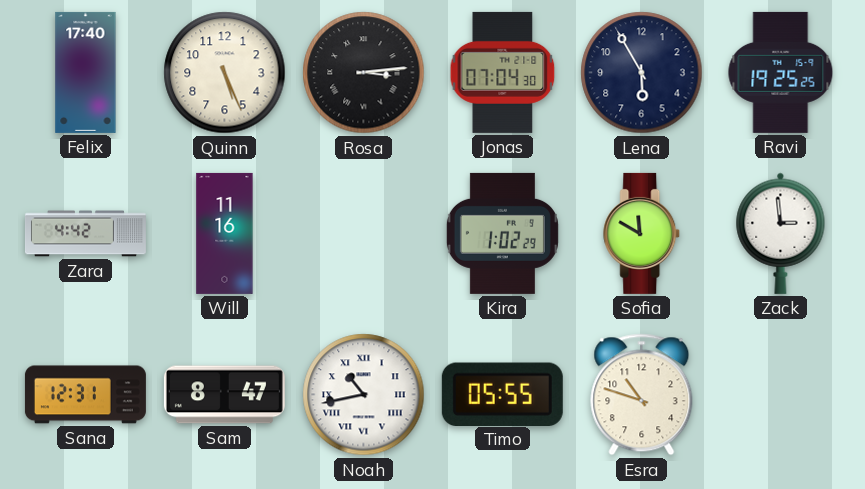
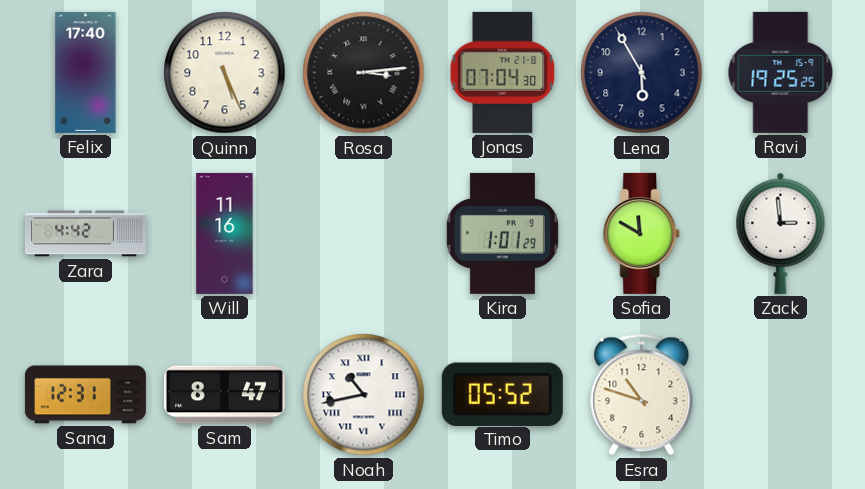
Kira: 1:02 -> 1:01
Timo: 05:55 -> 05:52
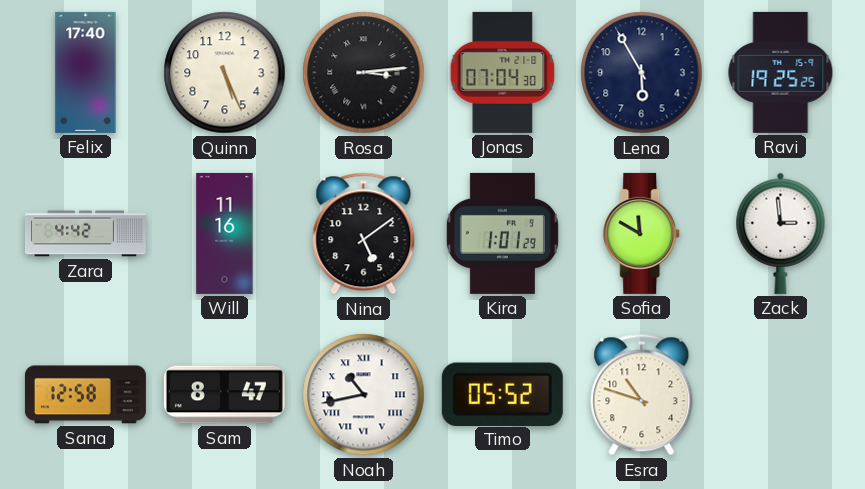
Nina: none -> 5:09
Sana: 12:31 -> 12:58
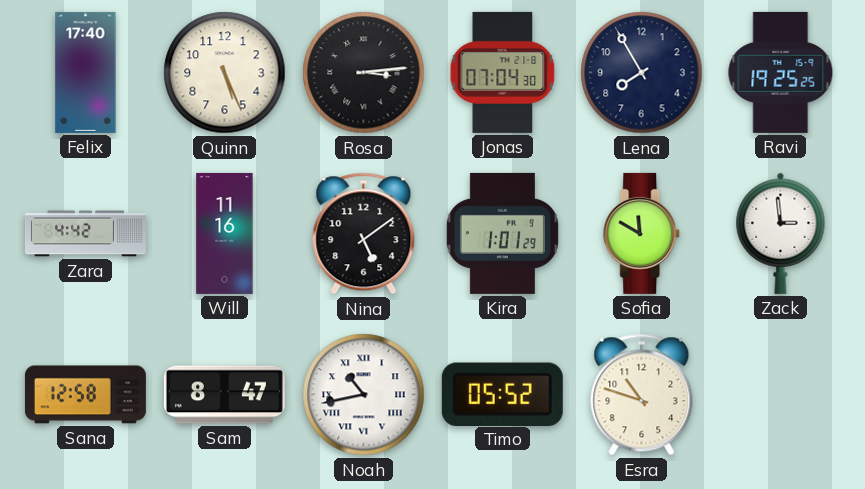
Lena: 5:55 -> 7:55
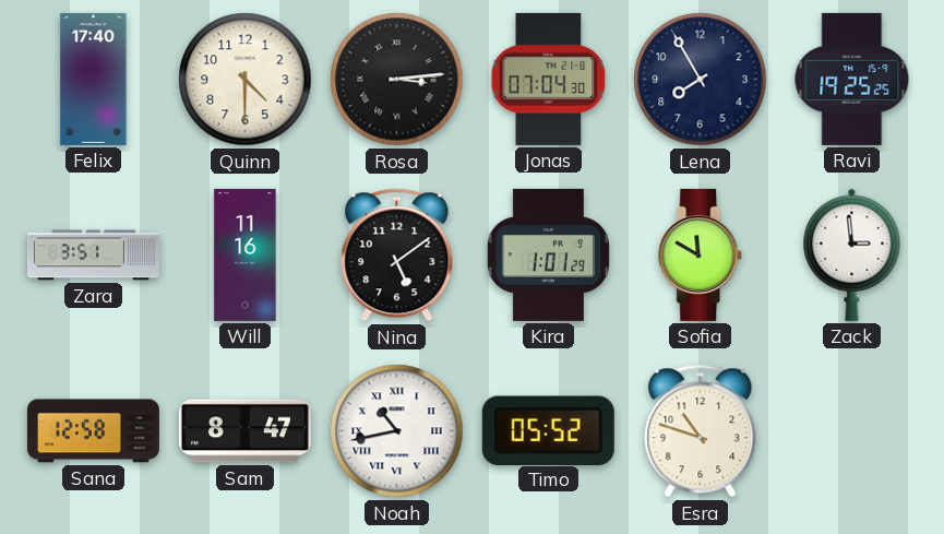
Quinn: 5:26 -> 4:30
Zara: 4:42 -> 3:51
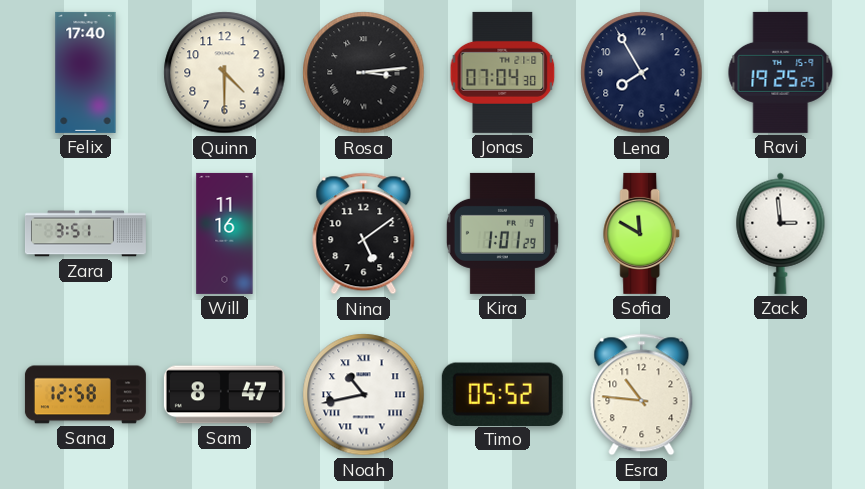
Esra: 10:48 -> 10:46
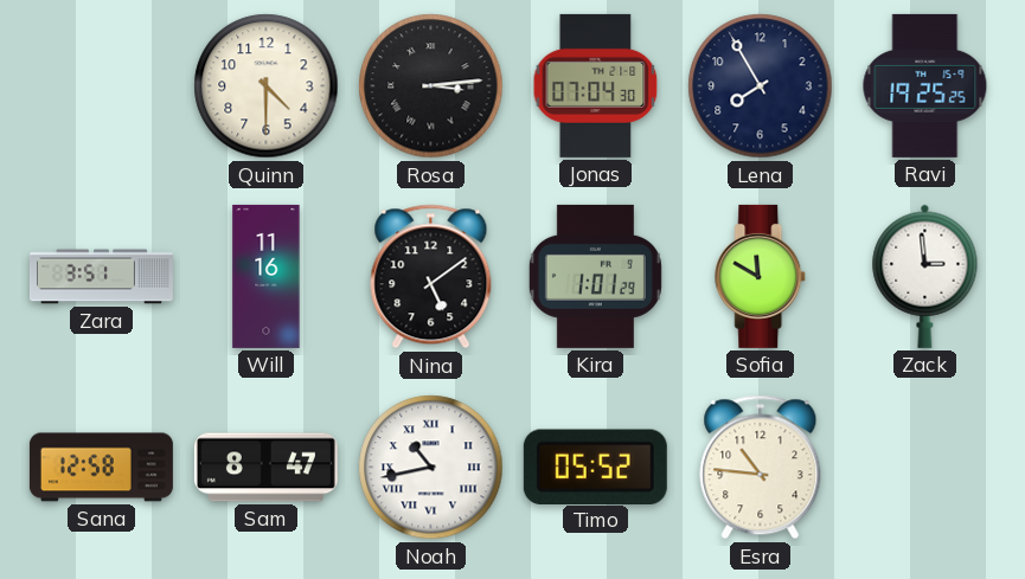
Felix: 17:40 -> none
